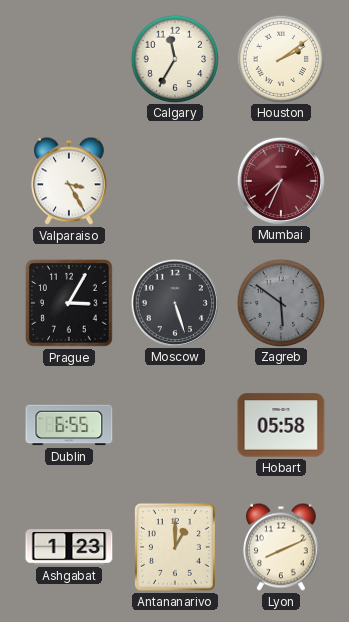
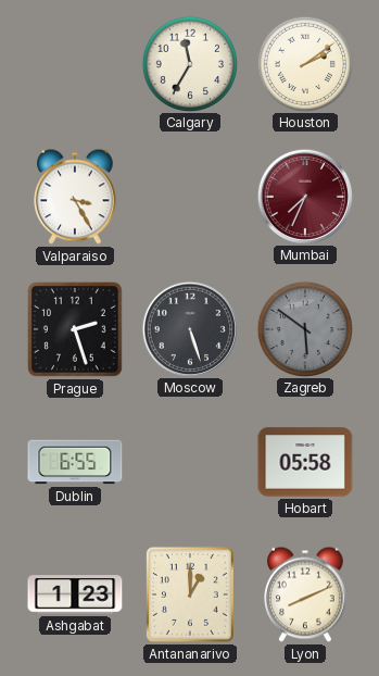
Prague: 3:05 -> 2:27
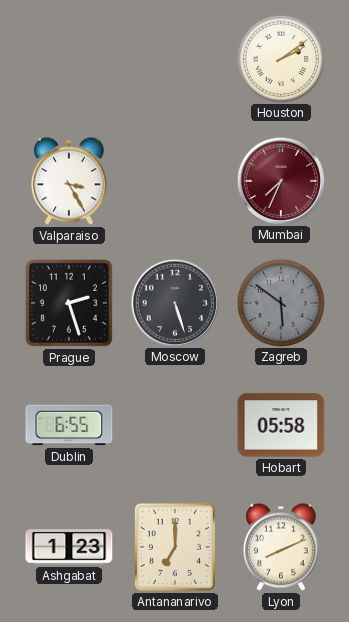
Calgary: 11:35 -> none
Antananarivo: 1:00 -> 7:00
